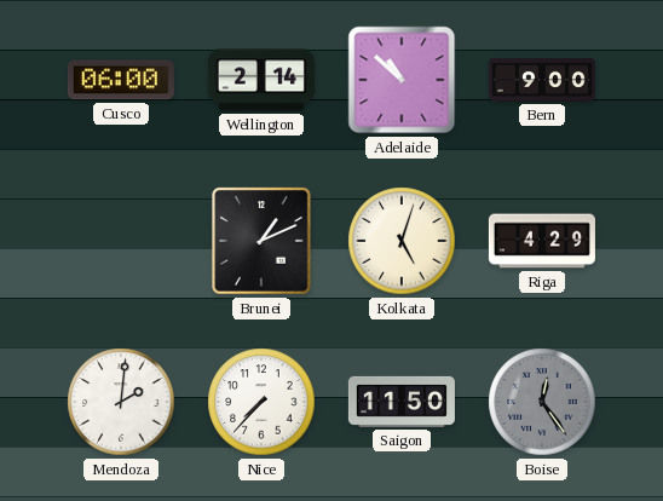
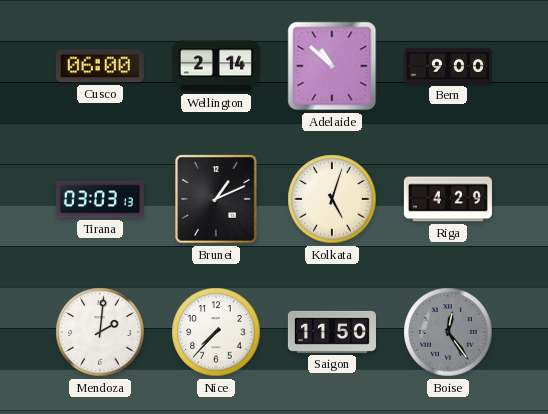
Tirana: none -> 03:03
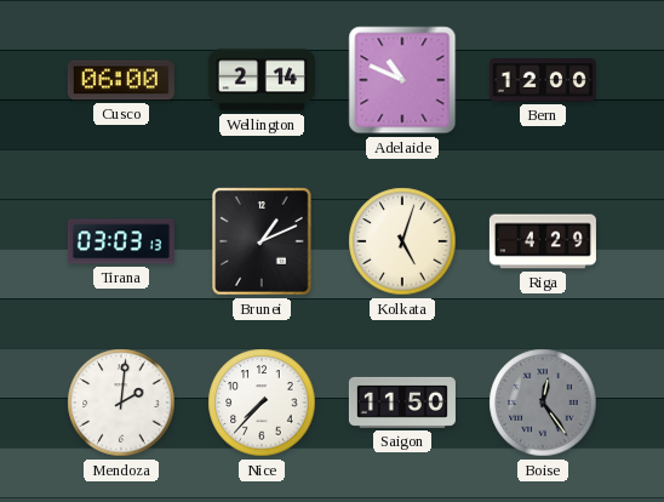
Adelaide: 10:52 -> 10:49
Bern: 9:00 -> 12:00
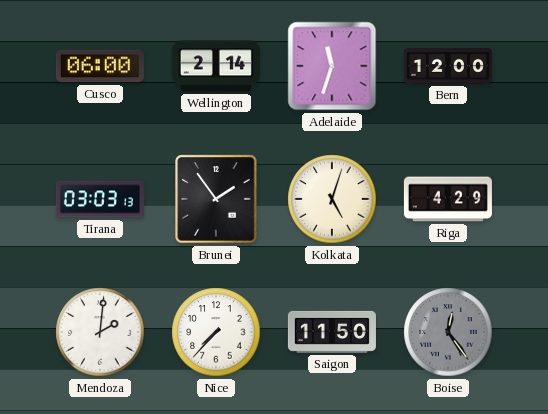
Adelaide: 10:49 -> 11:33
Brunei: 1:11 -> 1:54
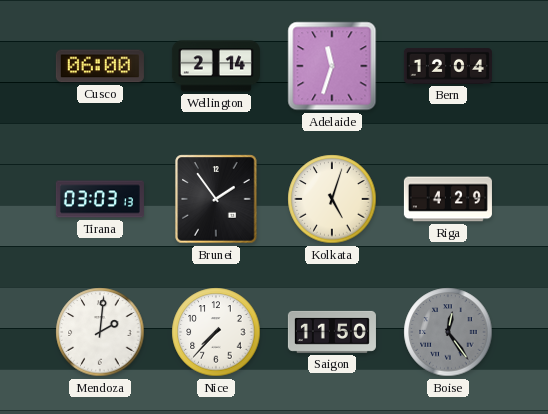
Bern: 12:00 -> 12:04
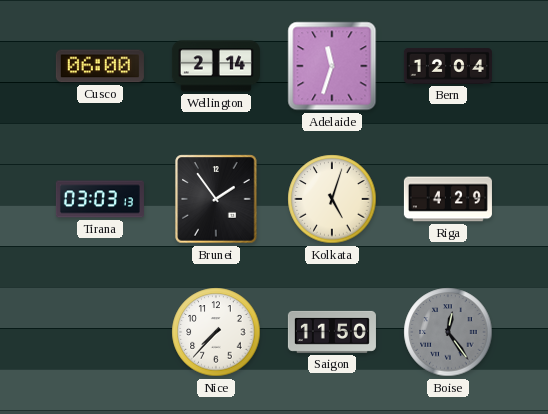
Mendoza: 2:01 -> none
